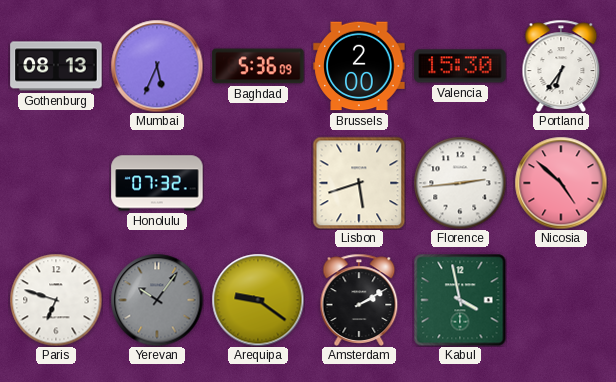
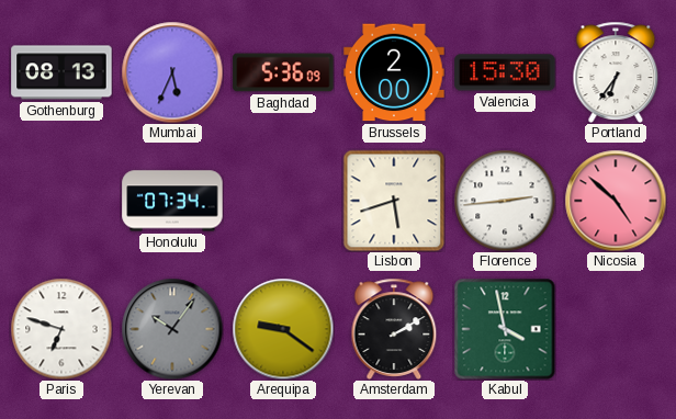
Honolulu: 07:32 -> 07:34
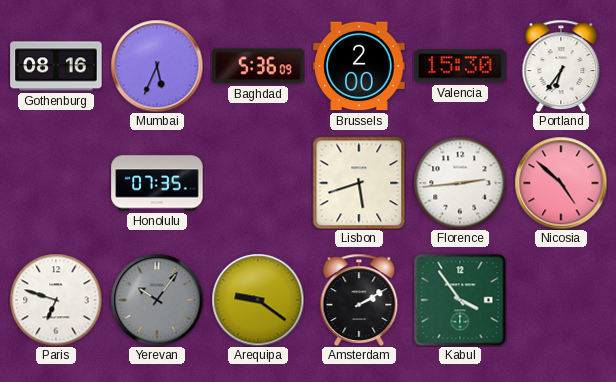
Gothenburg: 08:13 -> 08:16
Honolulu: 07:34 -> 07:35
Kabul: 3:58 -> 3:54
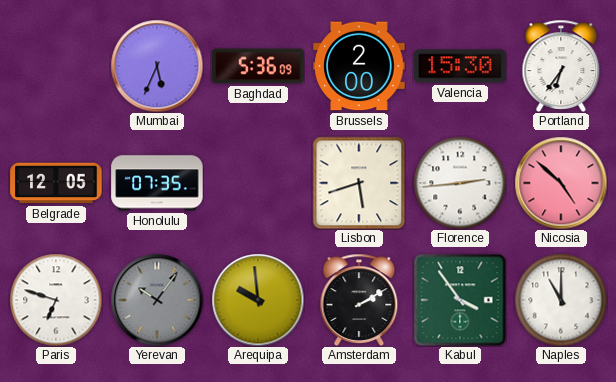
Gothenburg: 08:16 -> none
Belgrade: none -> 12:05
Arequipa: 9:21 -> 9:59
Naples: none -> 11:00
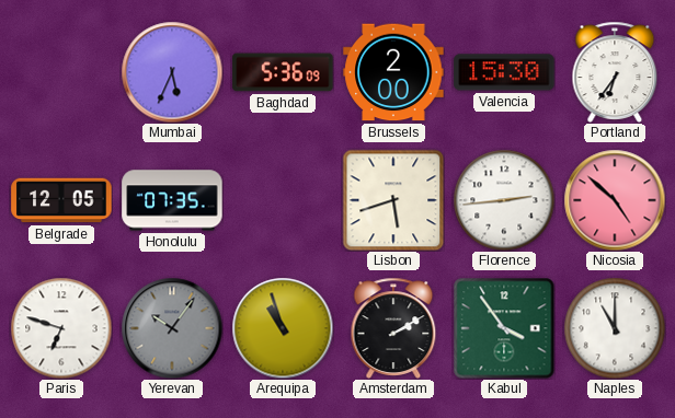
Arequipa: 9:59 -> 10:57
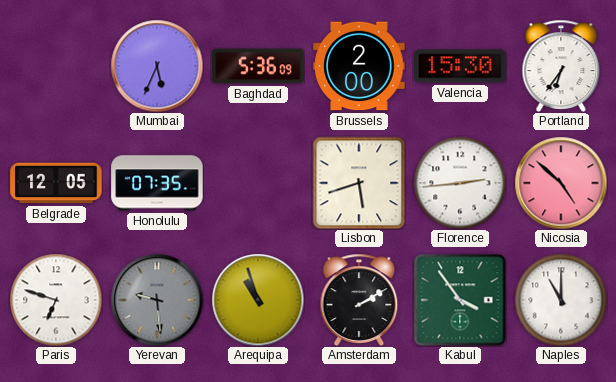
Yerevan: 10:06 -> 9:29
